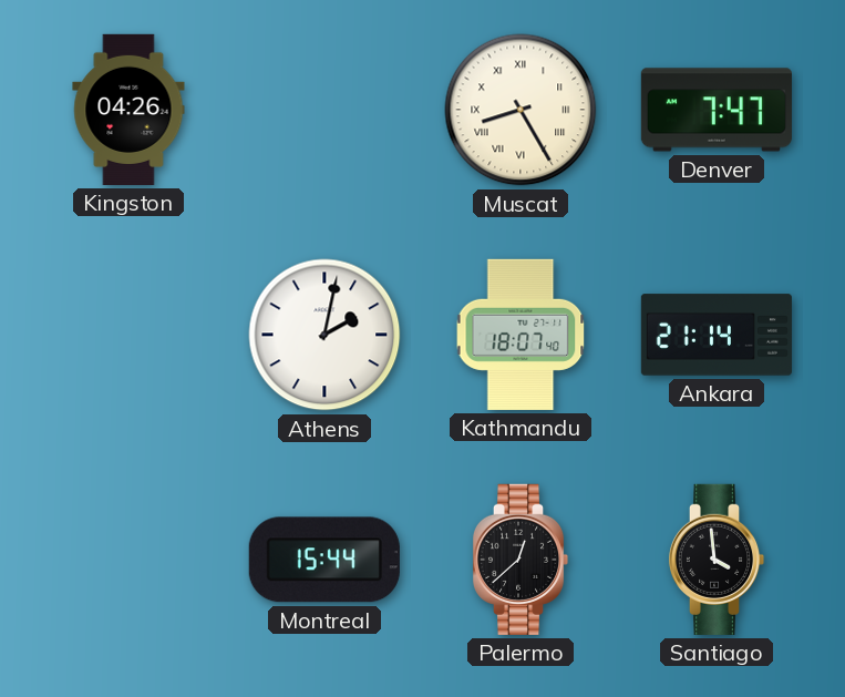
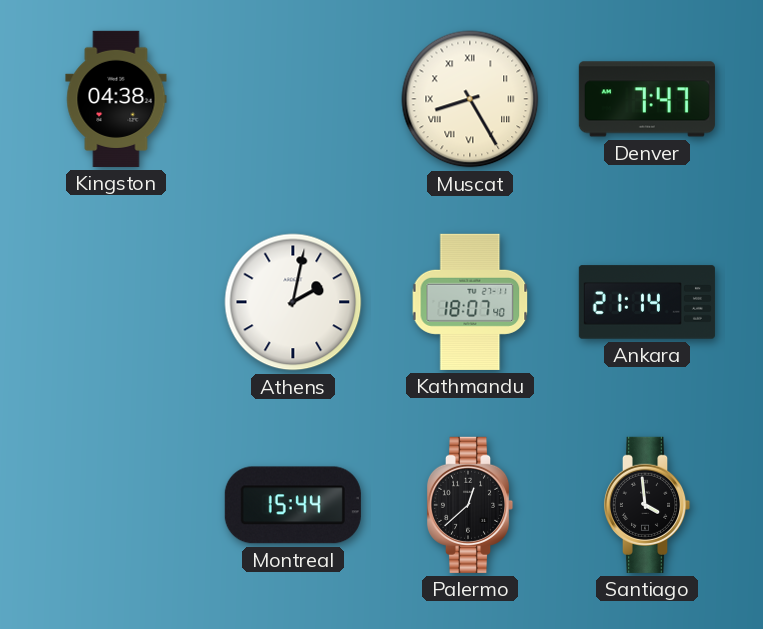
Kingston: 04:26 -> 04:38
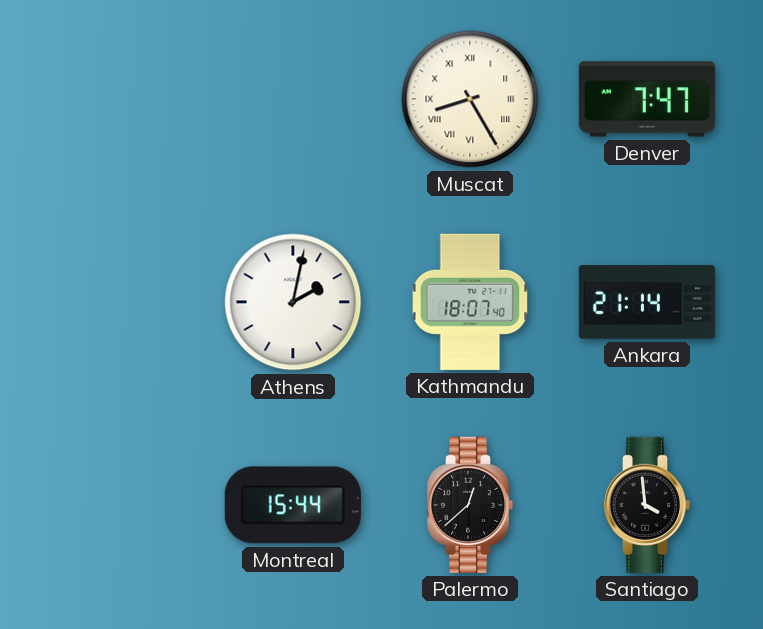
Kingston: 04:38 -> none
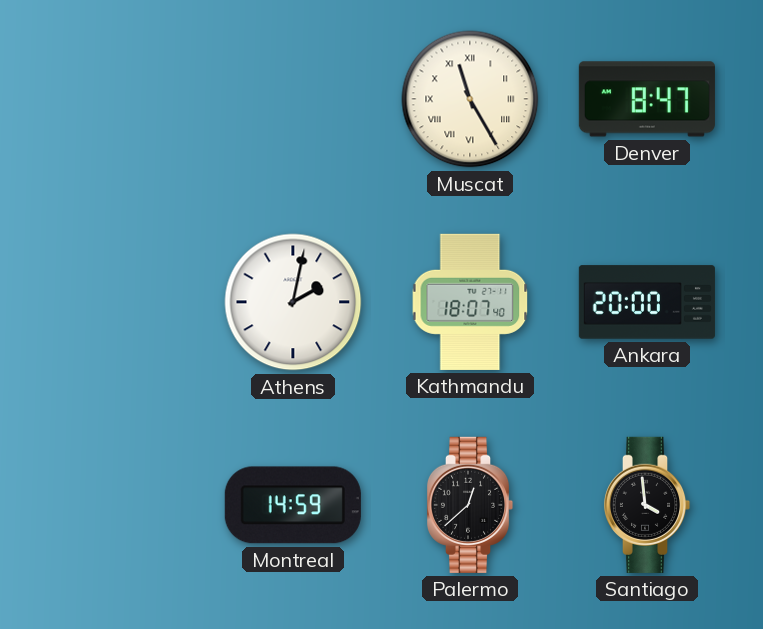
Muscat: 8:25 -> 11:25
Denver: 7:47 -> 8:47
Ankara: 21:14 -> 20:00
Montreal: 15:44 -> 14:59
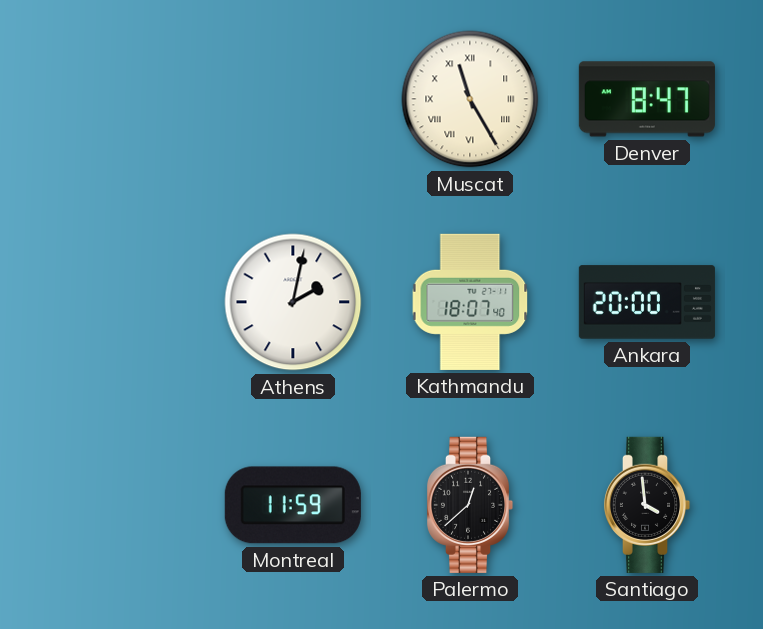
Montreal: 14:59 -> 11:59
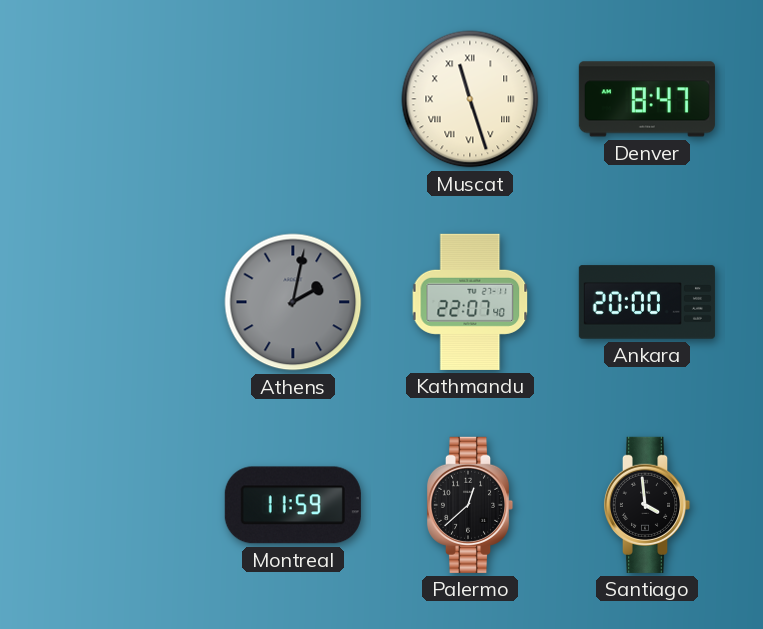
Muscat: 11:25 -> 11:27
Athens dial: white -> grey
Kathmandu: 18:07 -> 22:07
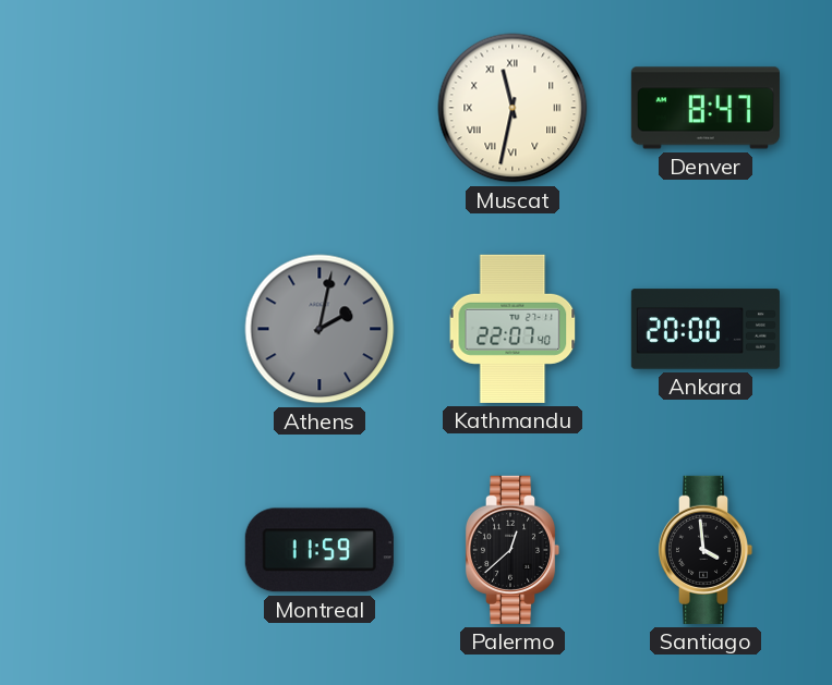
Muscat: 11:27 -> 11:32
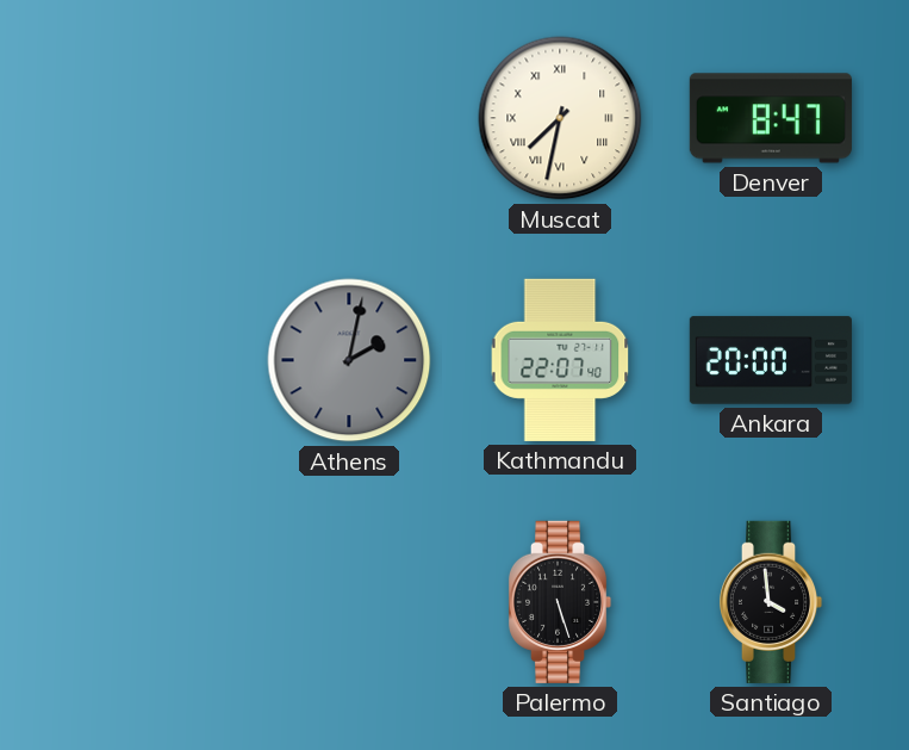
Muscat: 11:32 -> 7:32
Montreal: 11:59 -> none
Palermo: 12:38 -> 5:27
